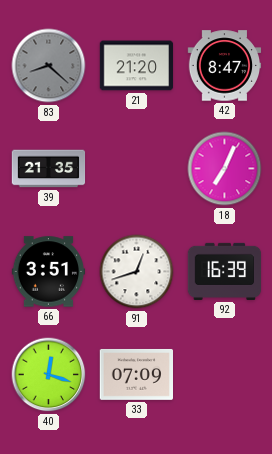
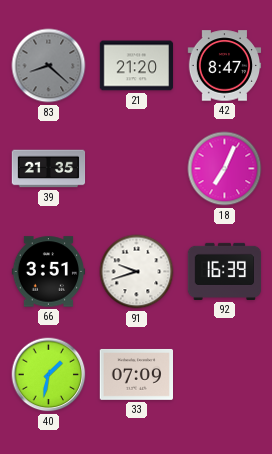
91: 12:42 -> 9:42
40: 12:18 -> 1:32
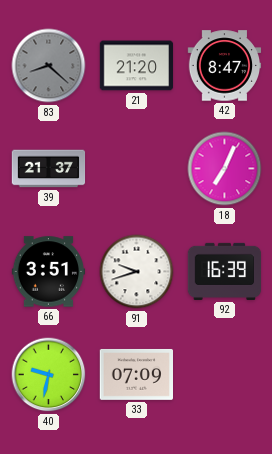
39: 21:35 -> 21:37
40: 1:32 -> 9:32
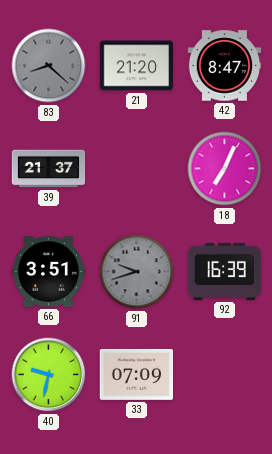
91 dial: white -> grey
